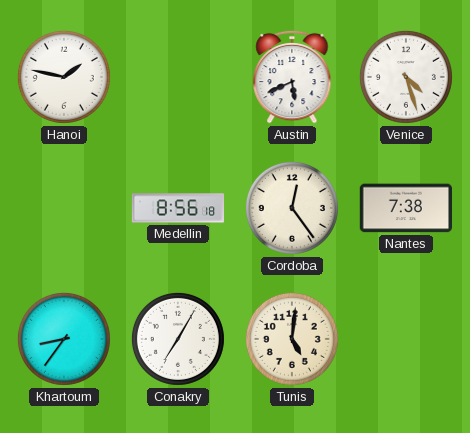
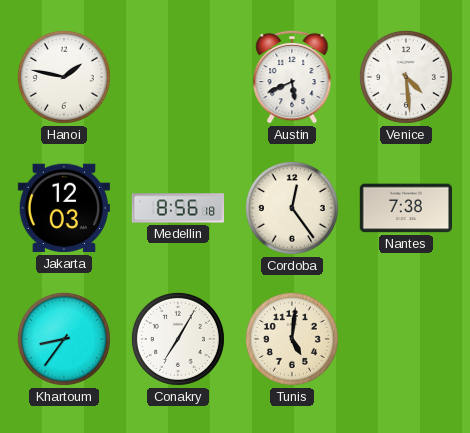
Venice: 4:27 -> 4:29
Jakarta: none -> 12:03
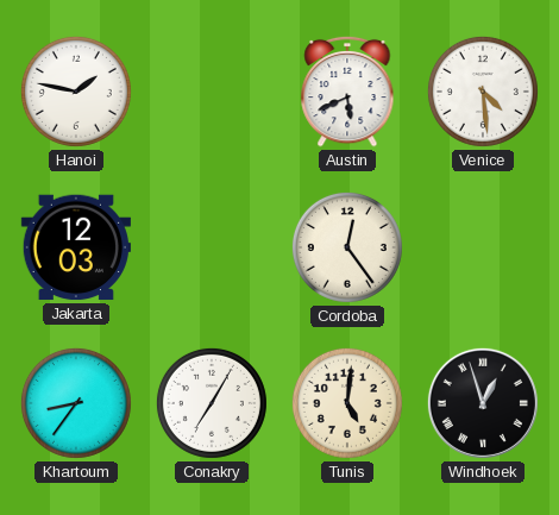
Medellin: 8:56 -> none
Nantes: 7:38 -> none
Windhoek: none -> 12:57
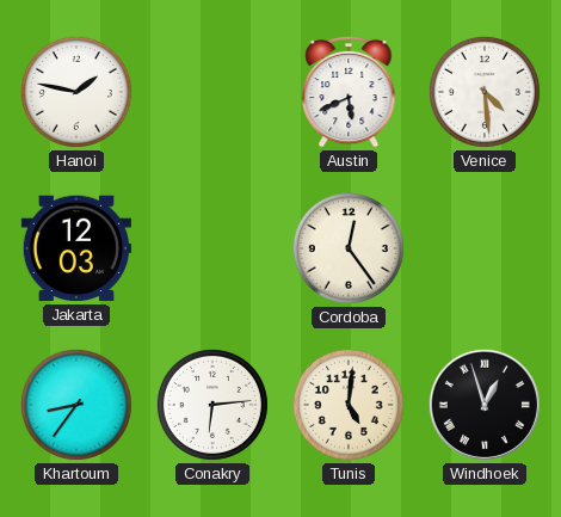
Conakry: 7:05 -> 6:14
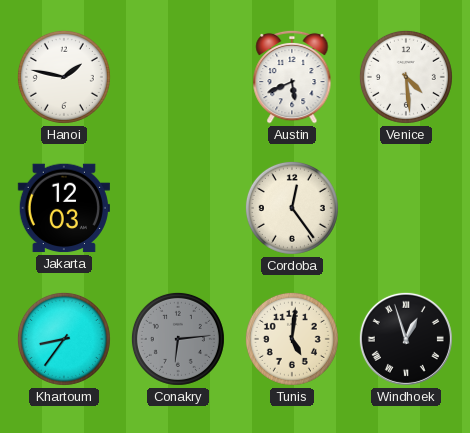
Conakry dial: white -> grey
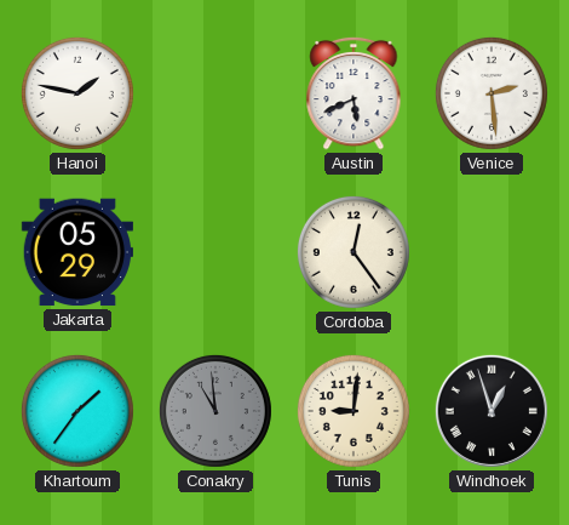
Venice: 4:29 -> 2:29
Jakarta: 12:03 -> 05:29
Khartoum: 8:36 -> 1:36
Conakry: 6:14 -> 10:59
Tunis: 5:01 -> 9:01
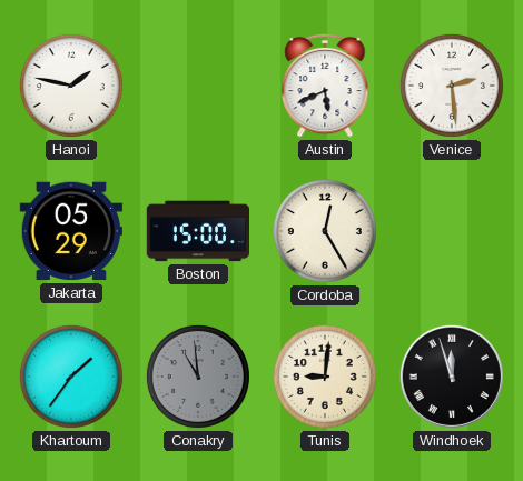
Boston: none -> 15:00
Cordoba: 12:24 -> 12:25
Windhoek: 12:57 -> 11:57
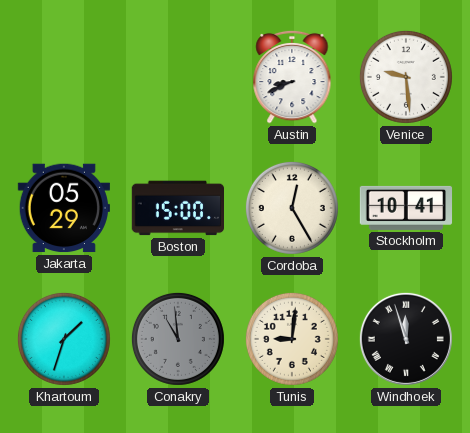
Hanoi: 1:47 -> none
Austin: 5:41 -> 8:41
Venice: 2:29 -> 9:29
Stockholm: none -> 10:41
Khartoum: 1:36 -> 1:33
